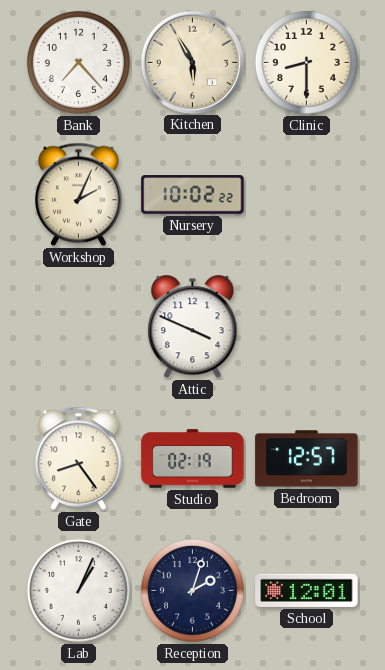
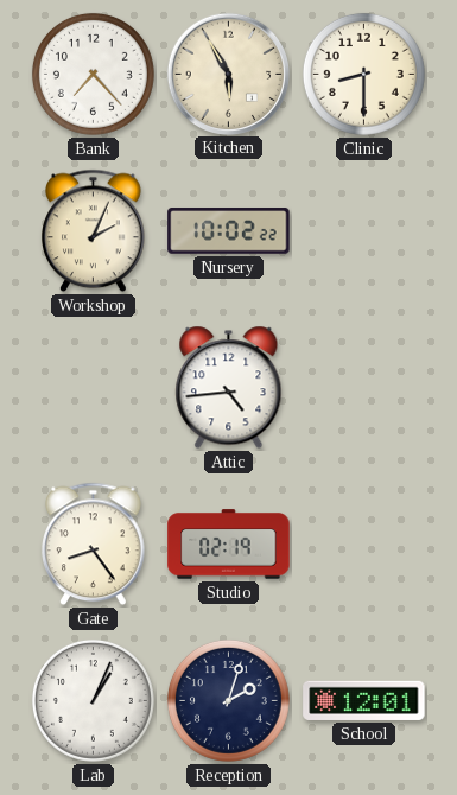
Attic: 3:49 -> 4:44
Bedroom: 12:57 -> none
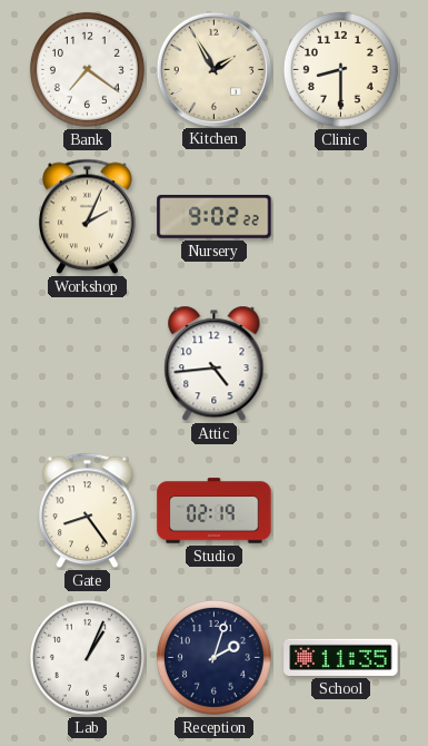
Bank: 7:23 -> 7:21
Kitchen: 5:55 -> 1:55
Nursery: 10:02 -> 9:02
School: 12:01 -> 11:35
